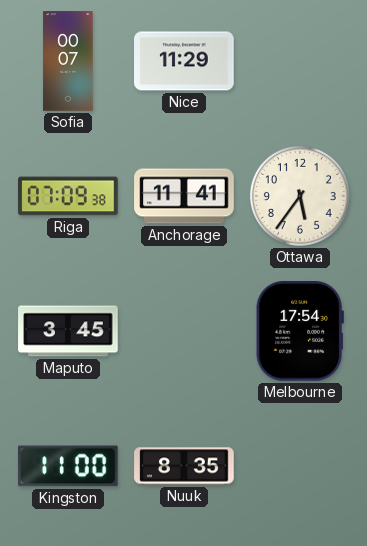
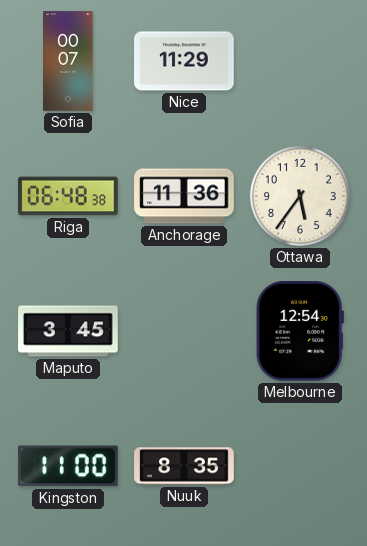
Riga: 07:09 -> 06:48
Anchorage: 11:41 -> 11:36
Melbourne: 17:54 -> 12:54
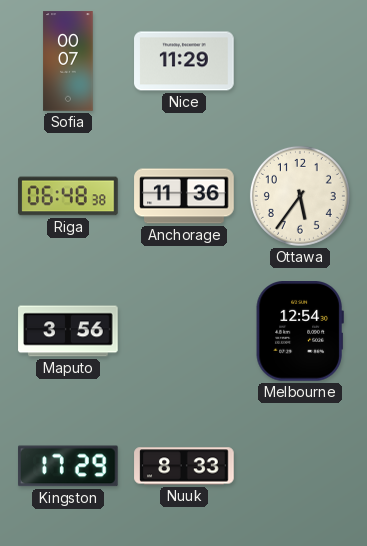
Maputo: 3:45 -> 3:56
Kingston: 11:00 -> 17:29
Nuuk: 8:35 -> 8:33
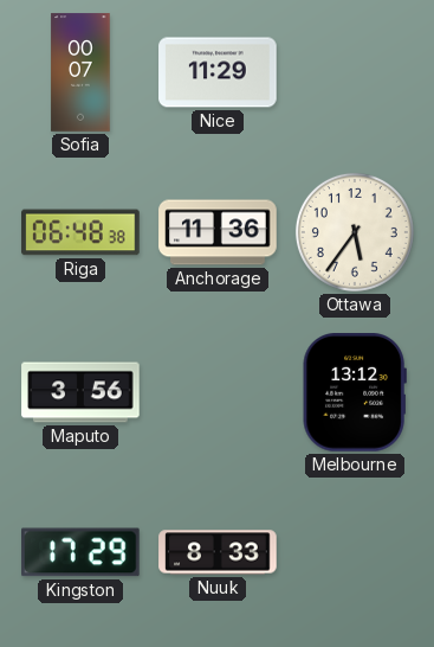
Melbourne: 12:54 -> 13:12
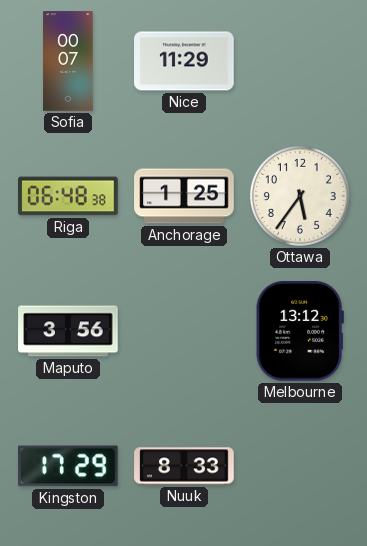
Anchorage: 11:36 -> 1:25
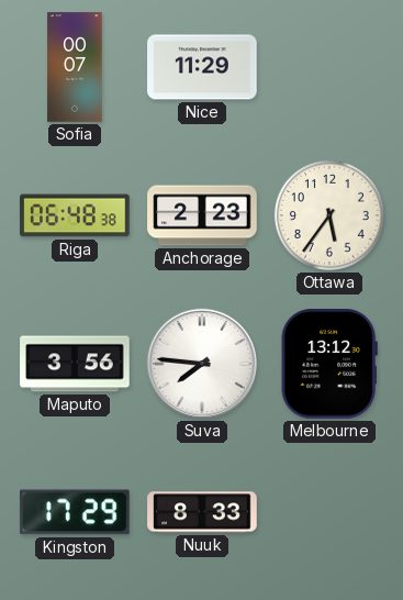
Anchorage: 1:25 -> 2:23
Suva: none -> 7:46
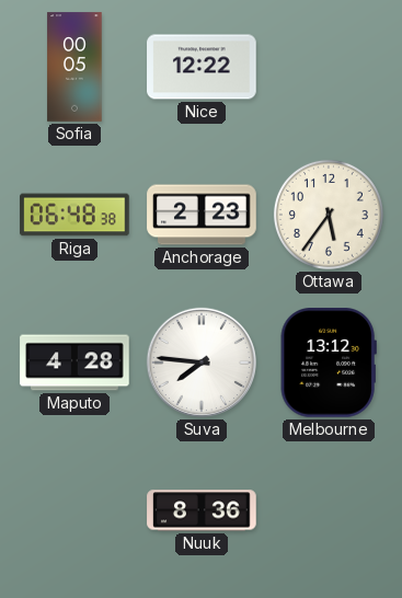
Sofia: 00:07 -> 00:05
Nice: 11:29 -> 12:22
Maputo: 3:56 -> 4:28
Kingston: 17:29 -> none
Nuuk: 8:33 -> 8:36
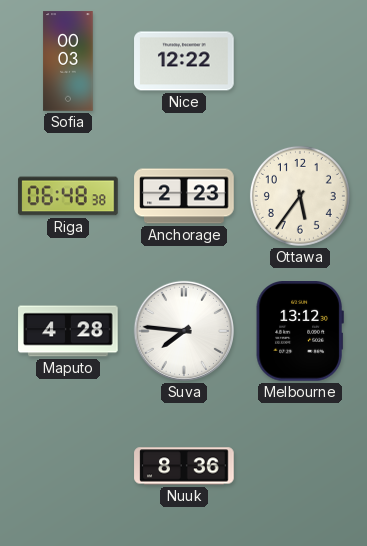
Sofia: 00:05 -> 00:03
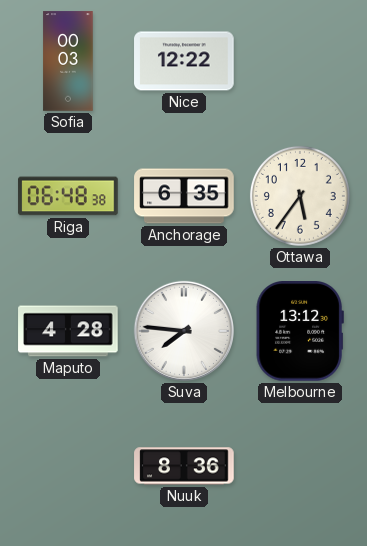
Anchorage: 2:23 -> 6:35
